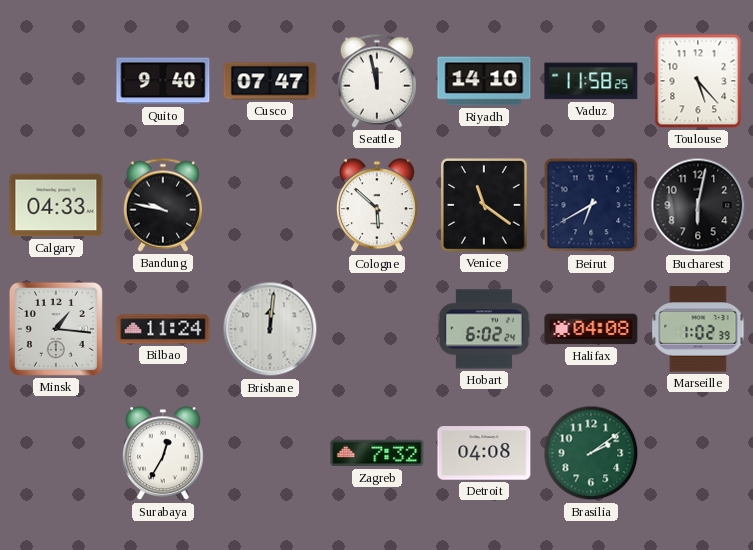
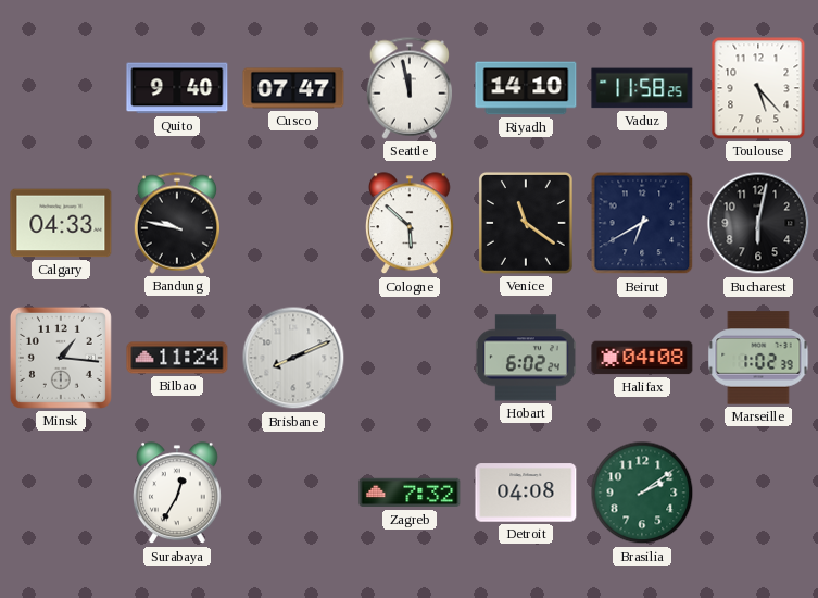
Brisbane: 12:01 -> 8:11
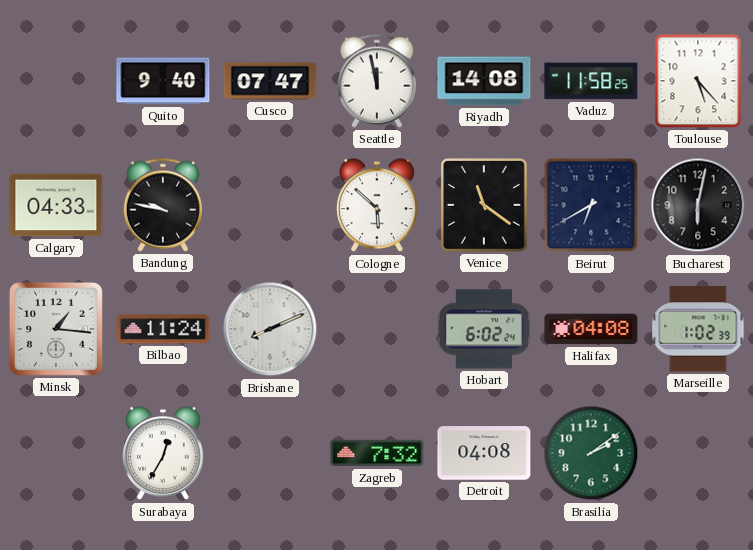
Riyadh: 14:10 -> 14:08
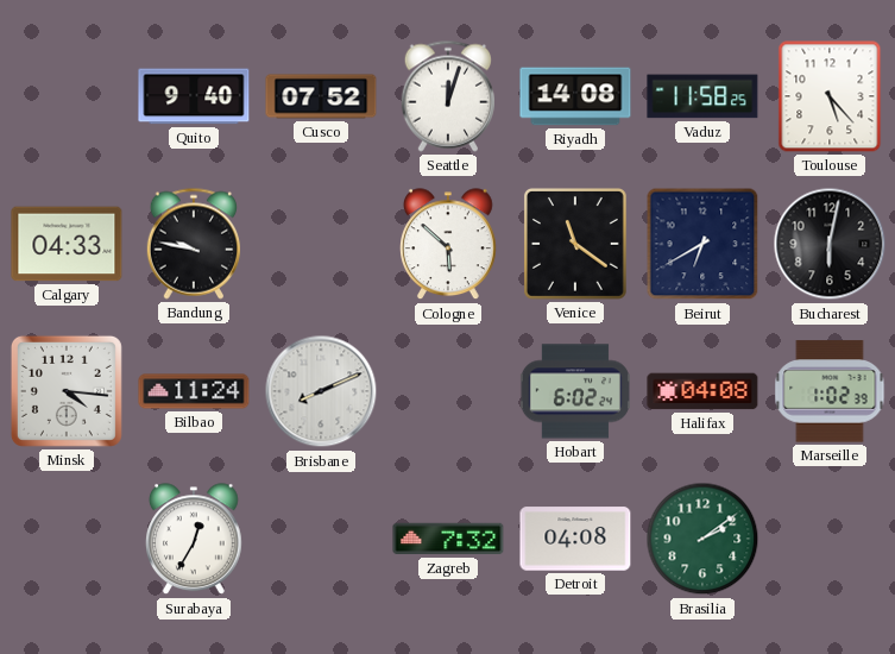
Cusco: 07:47 -> 07:52
Seattle: 11:58 -> 12:03
Minsk: 1:16 -> 4:16
